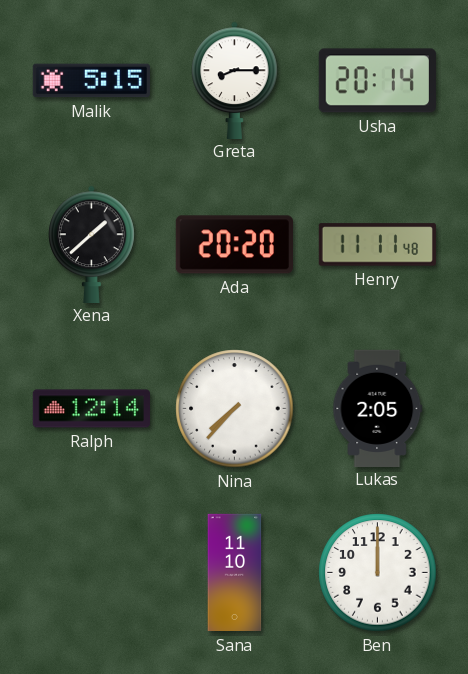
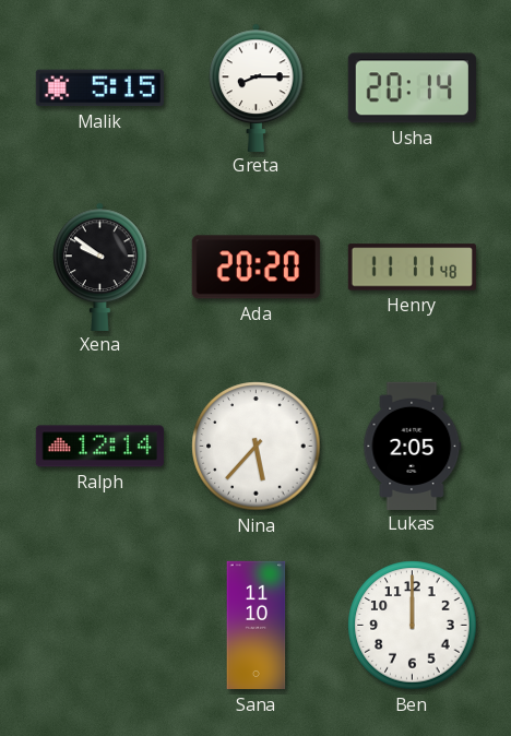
Xena: 1:38 -> 9:51
Nina: 7:37 -> 5:37
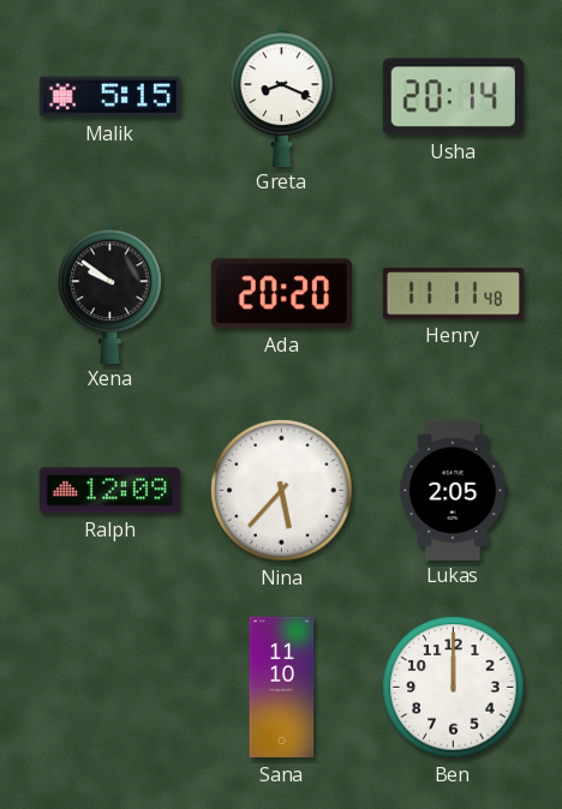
Greta: 8:15 -> 8:19
Ralph: 12:14 -> 12:09
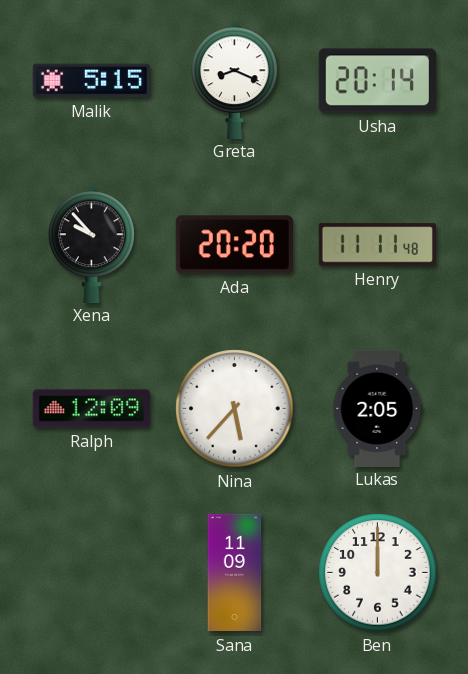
Xena: 9:51 -> 9:53
Sana: 11:10 -> 11:09
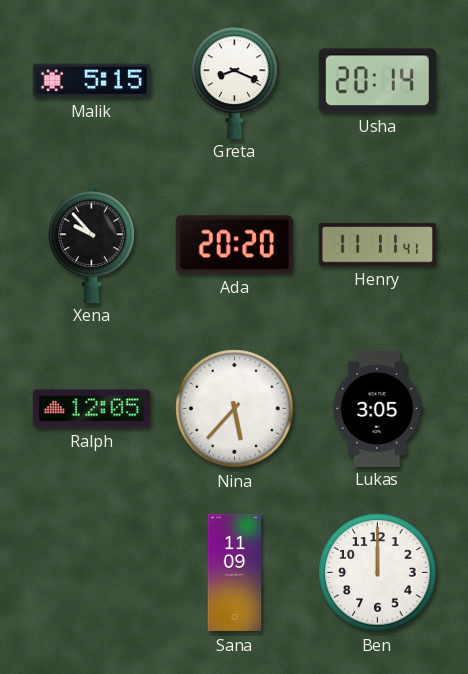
Henry: 11:11:48 -> 11:11:41
Ralph: 12:09 -> 12:05
Lukas: 2:05 -> 3:05
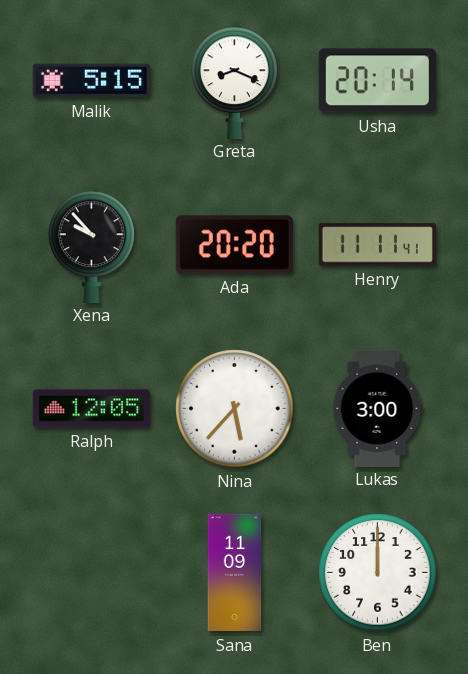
Lukas: 3:05 -> 3:00
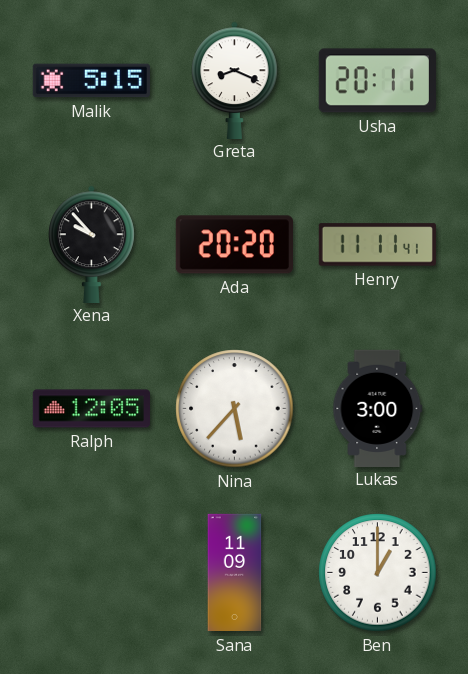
Usha: 20:14 -> 20:11
Ben: 12:00 -> 1:00
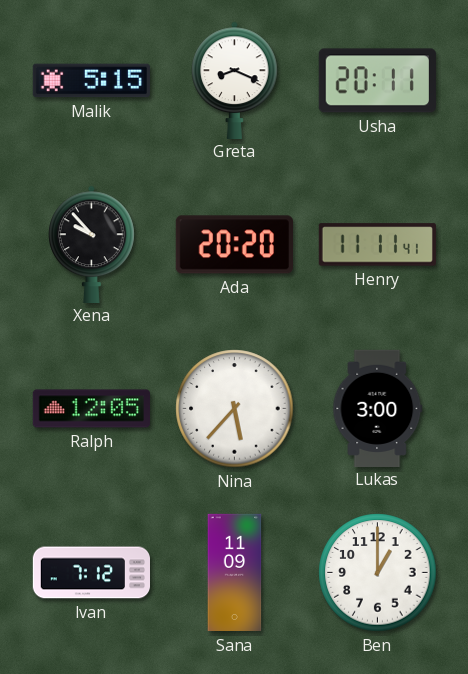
Ivan: none -> 7:12
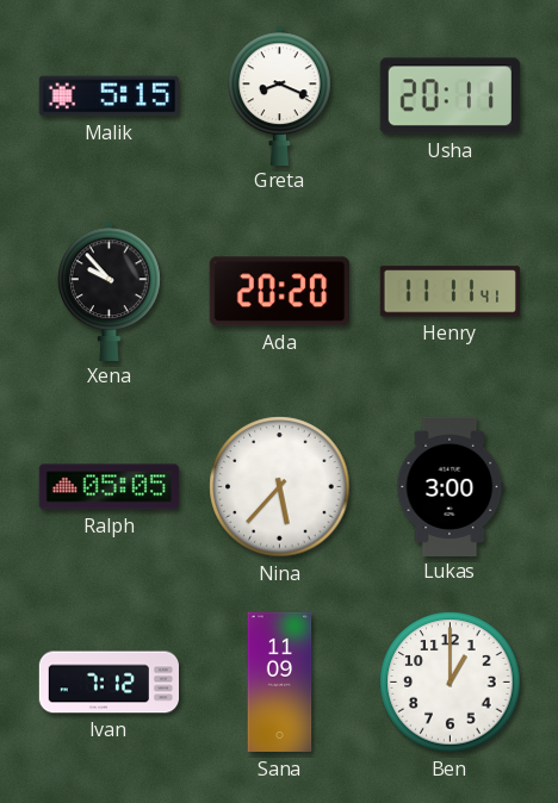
Ralph: 12:05 -> 05:05
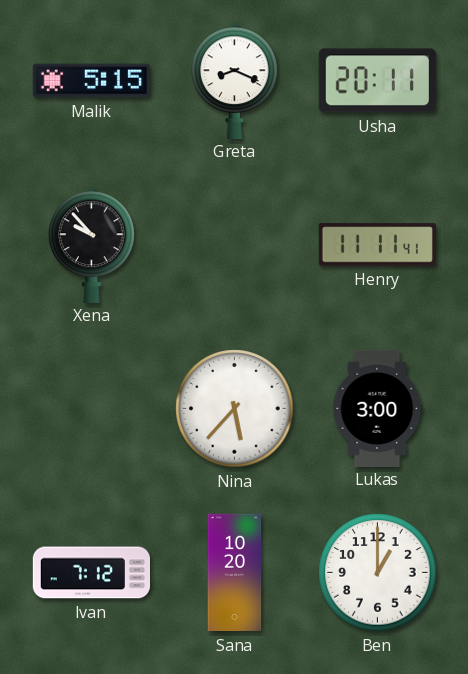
Ada: 20:20 -> none
Ralph: 05:05 -> none
Sana: 11:09 -> 10:20
